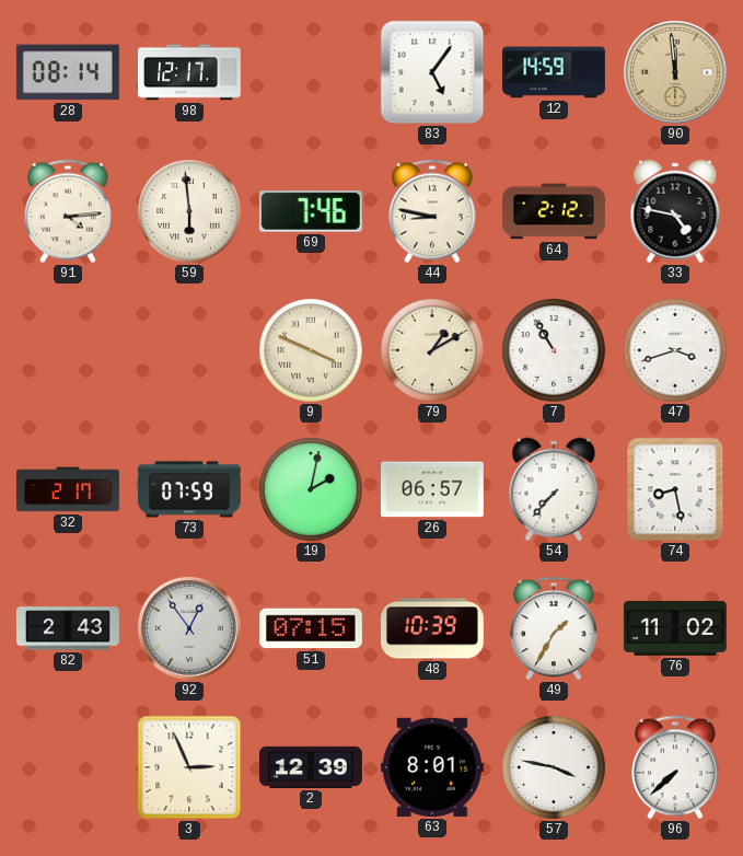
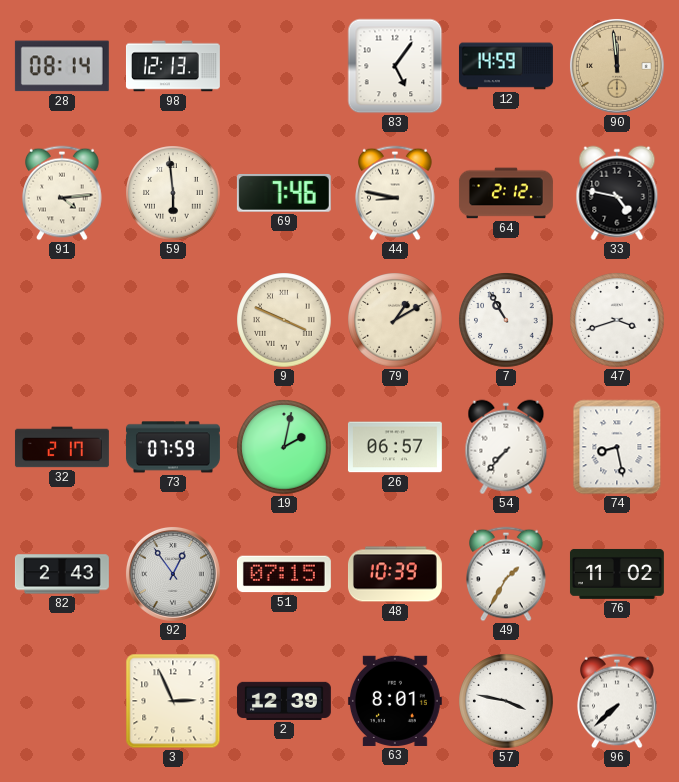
98: 12:17 -> 12:13
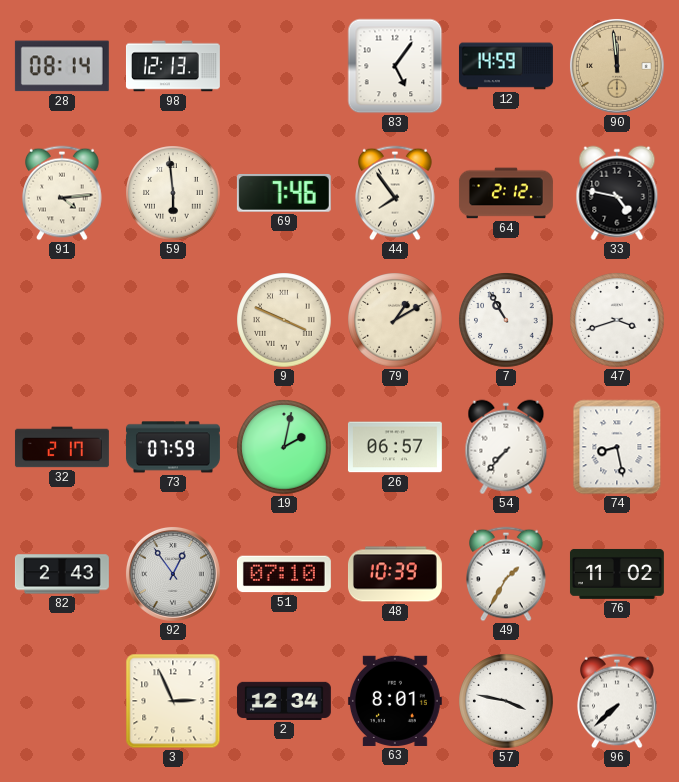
44: 8:47 -> 7:54
51: 07:15 -> 07:10
2: 12:39 -> 12:34
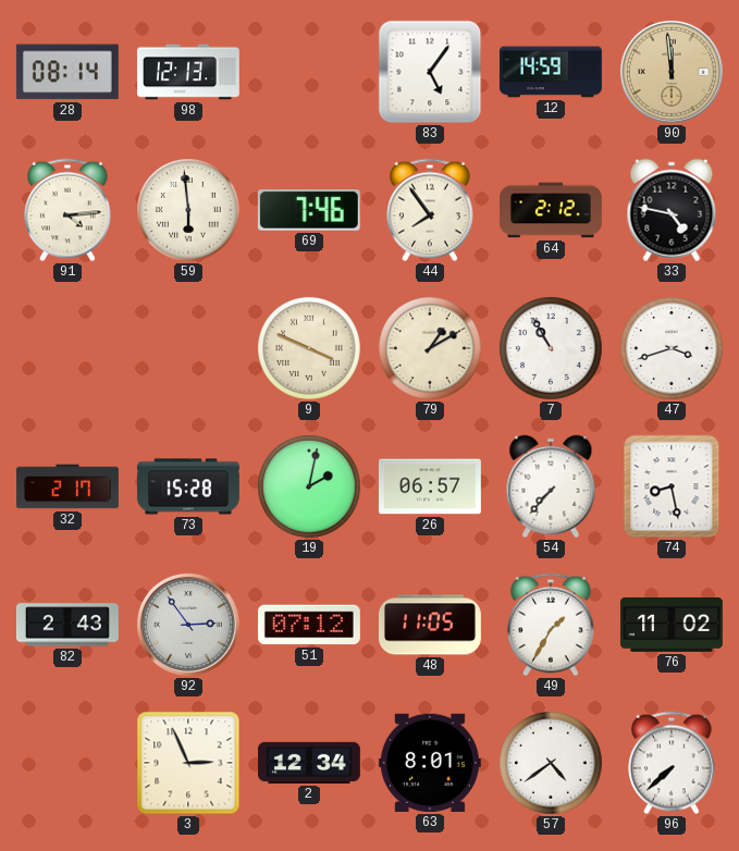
73: 07:59 -> 15:28
92: 12:54 -> 2:54
51: 07:10 -> 07:12
48: 10:39 -> 11:05
57: 3:47 -> 4:39
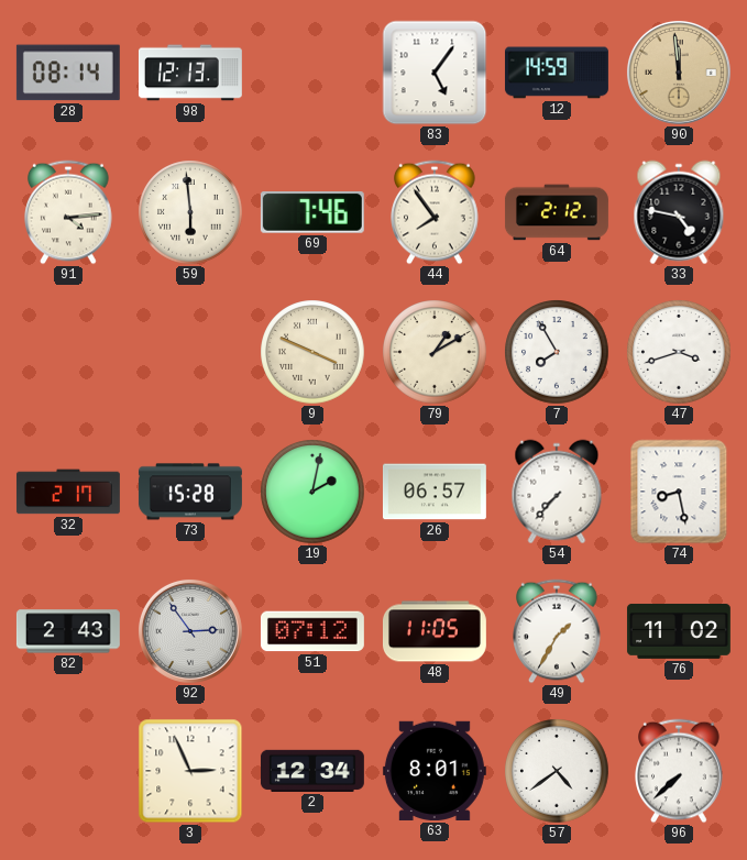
7: 10:55 -> 7:55
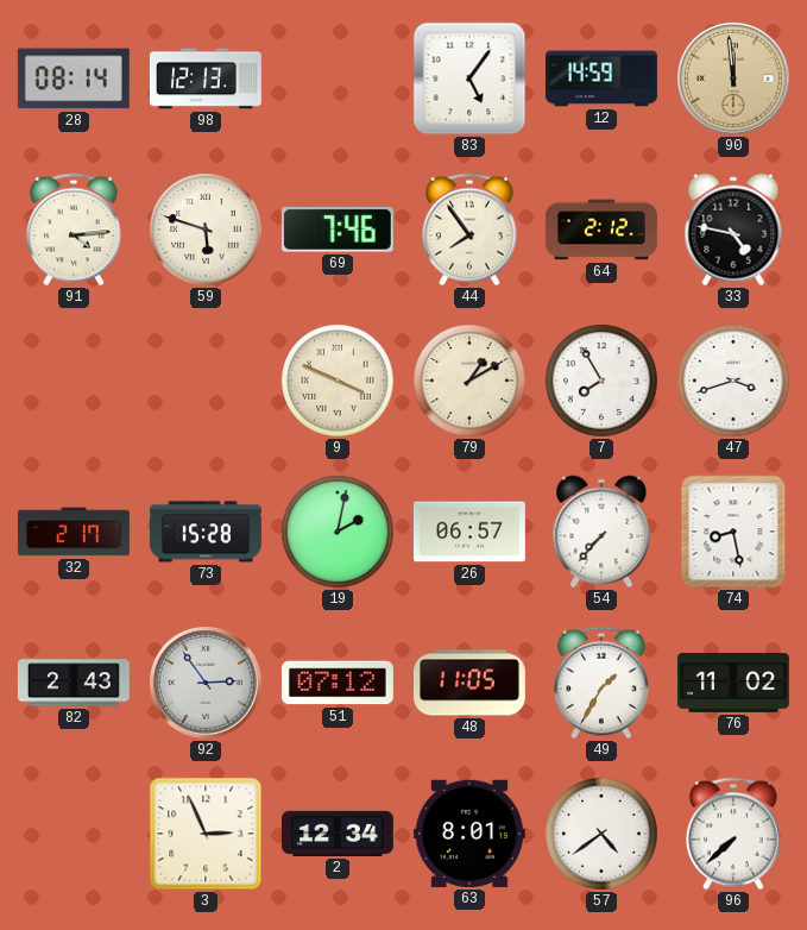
59: 5:59 -> 5:48
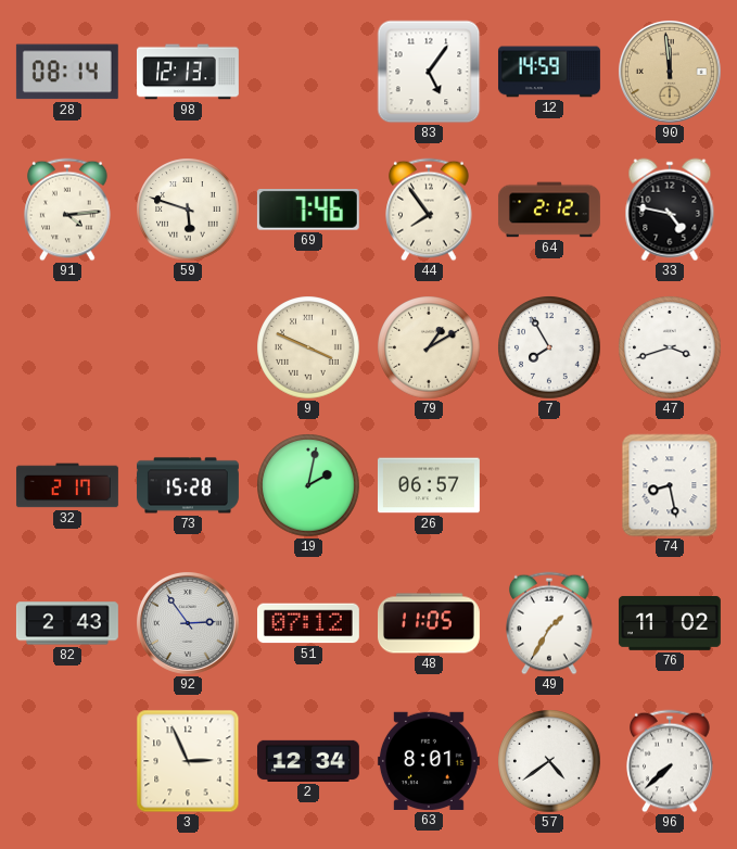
54: 7:37 -> none
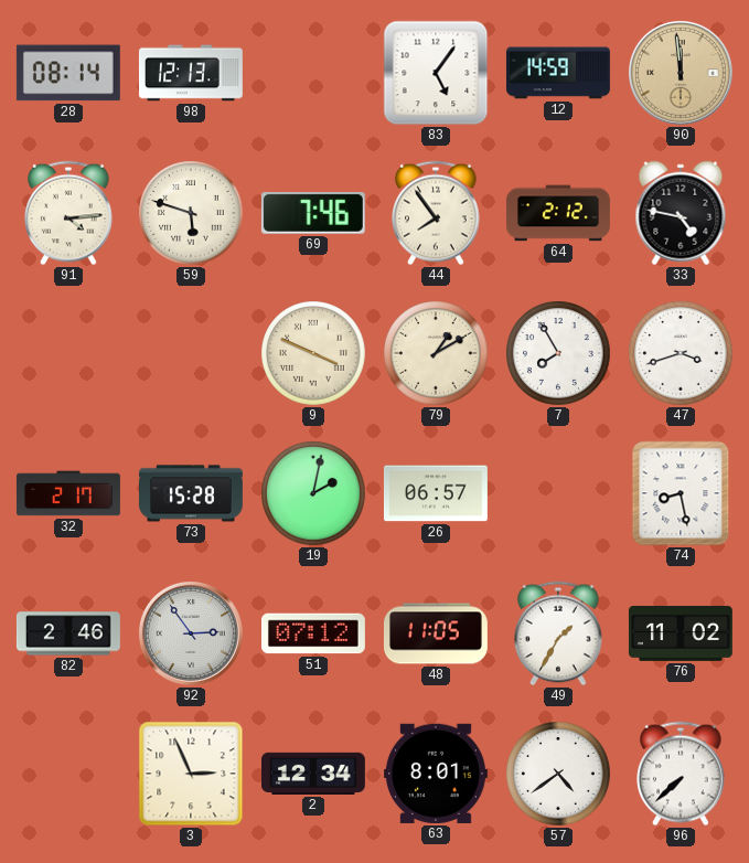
82: 2:43 -> 2:46
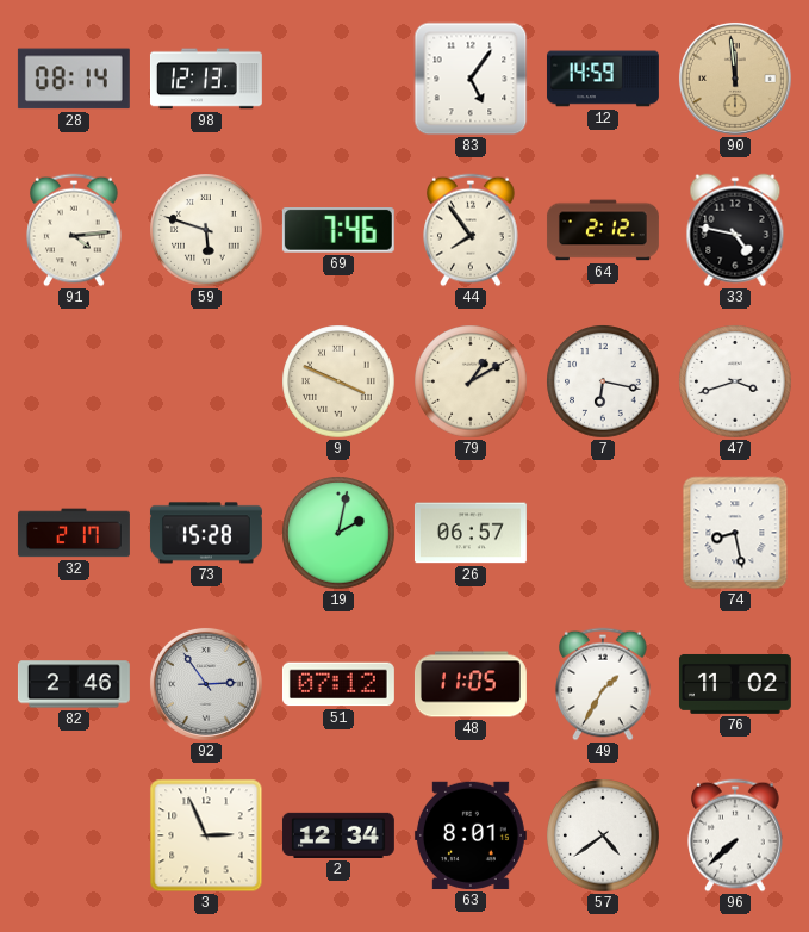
7: 7:55 -> 6:17
